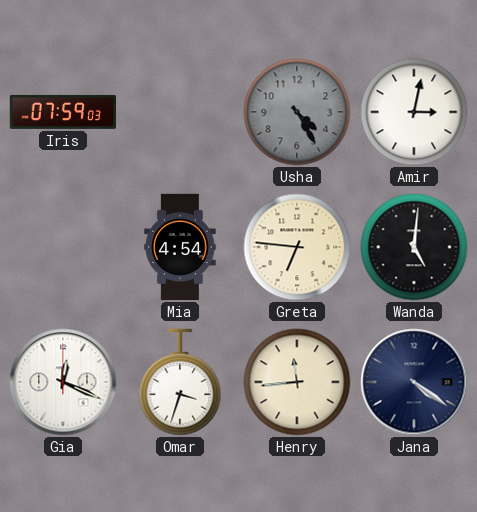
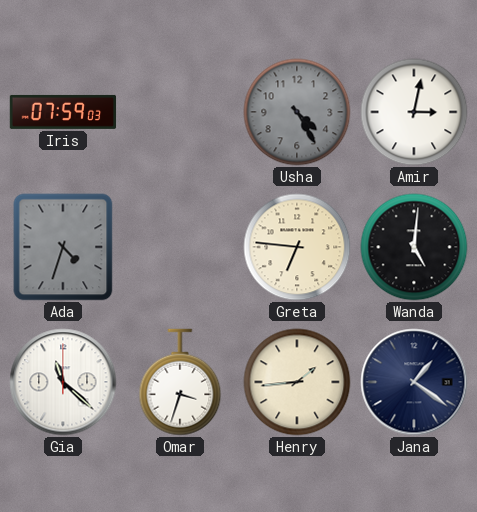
Ada: none -> 4:33
Mia: 4:54 -> none
Gia: 12:19 -> 11:22
Henry: 11:44 -> 1:44
Jana: 4:21 -> 1:21
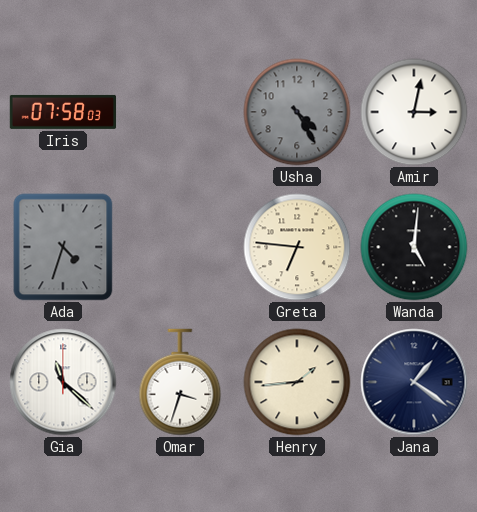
Iris: 07:59 -> 07:58
